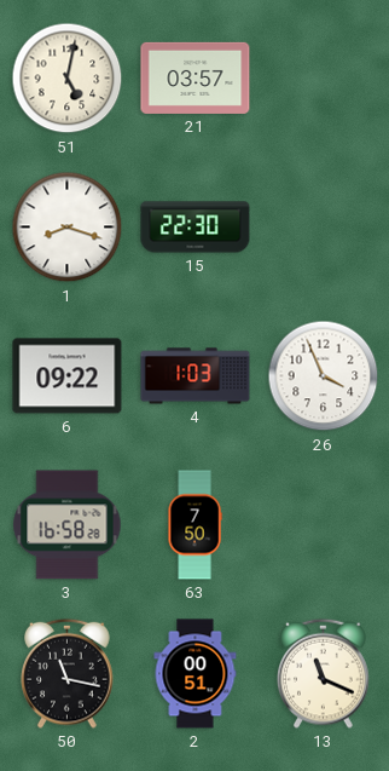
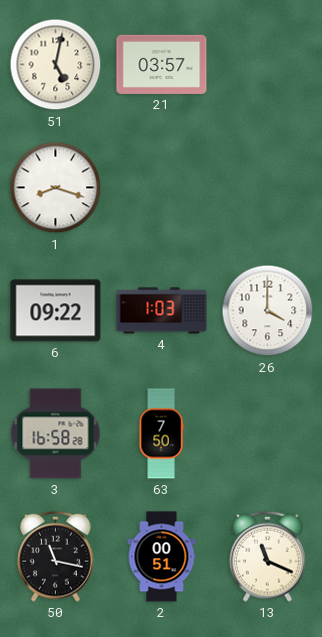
15: 22:30 -> none
26: 3:56 -> 4:00
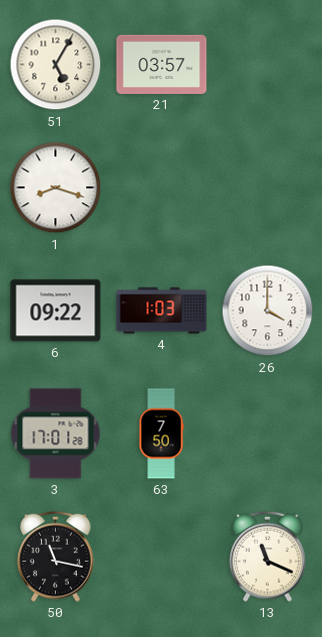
51: 5:02 -> 5:05
3: 16:58 -> 17:01
2: 00:51 -> none
